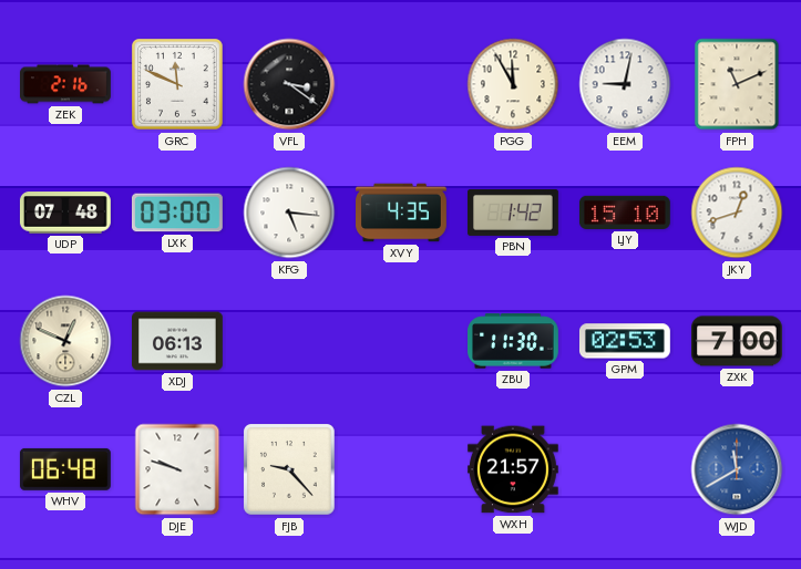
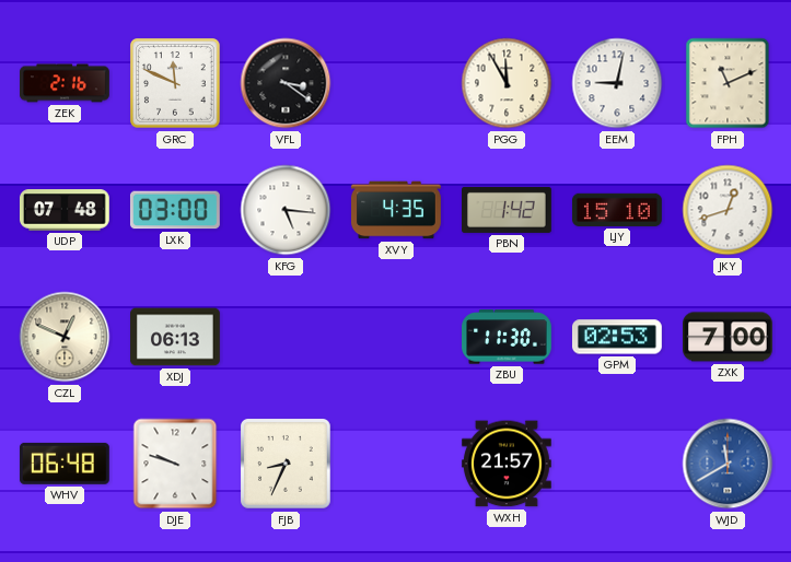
FJB: 9:23 -> 8:34
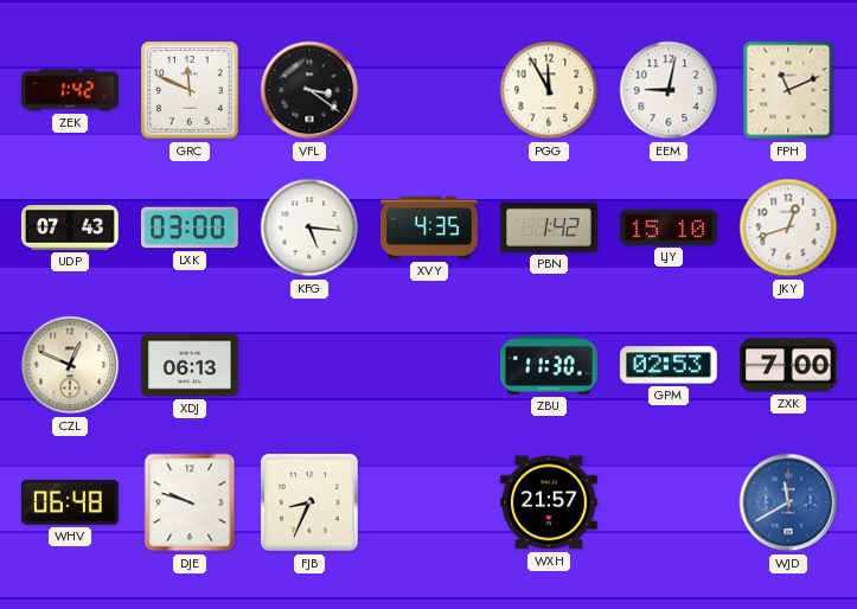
ZEK: 2:16 -> 1:42
UDP: 07:48 -> 07:43
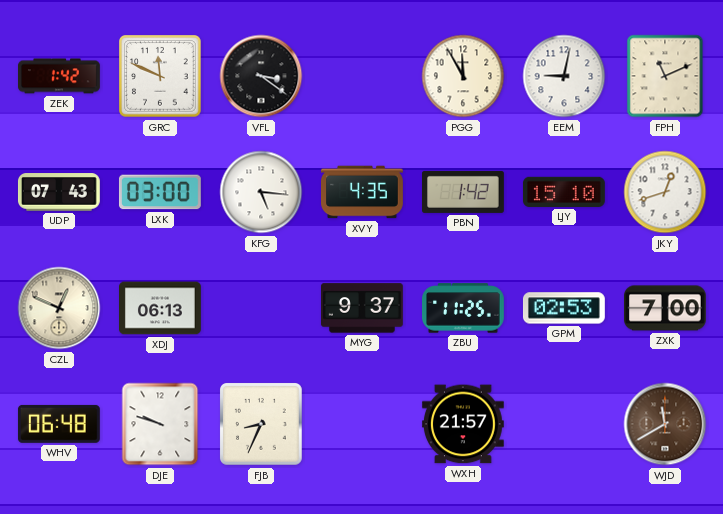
MYG: none -> 9:37
ZBU: 11:30 -> 11:25
WJD dial: blue -> brown
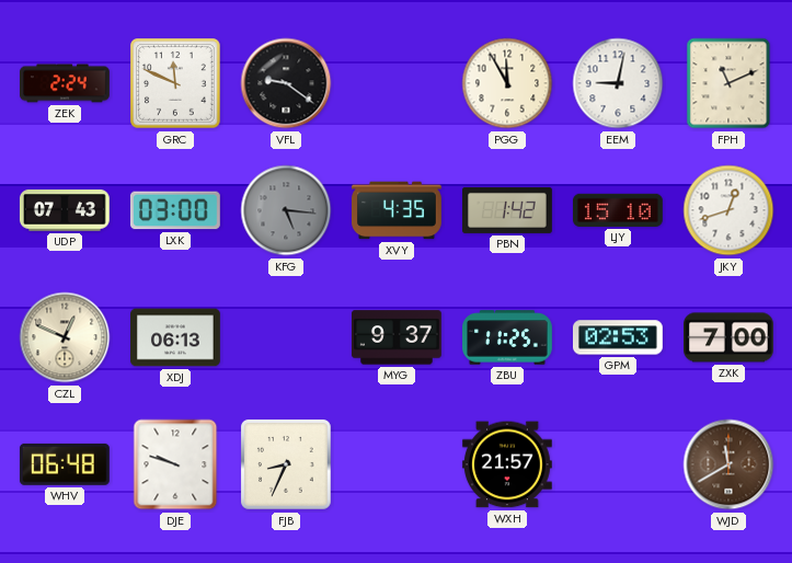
ZEK: 1:42 -> 2:24
VFL: 3:21 -> 9:21
KFG dial: white -> grey
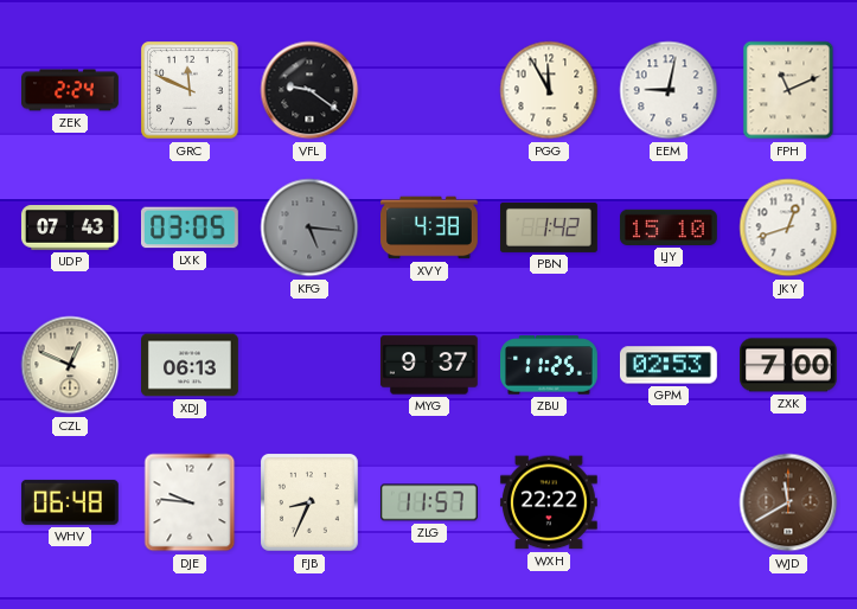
LXK: 03:00 -> 03:05
XVY: 4:35 -> 4:38
DJE: 9:48 -> 9:46
ZLG: none -> 11:57
WXH: 21:57 -> 22:22
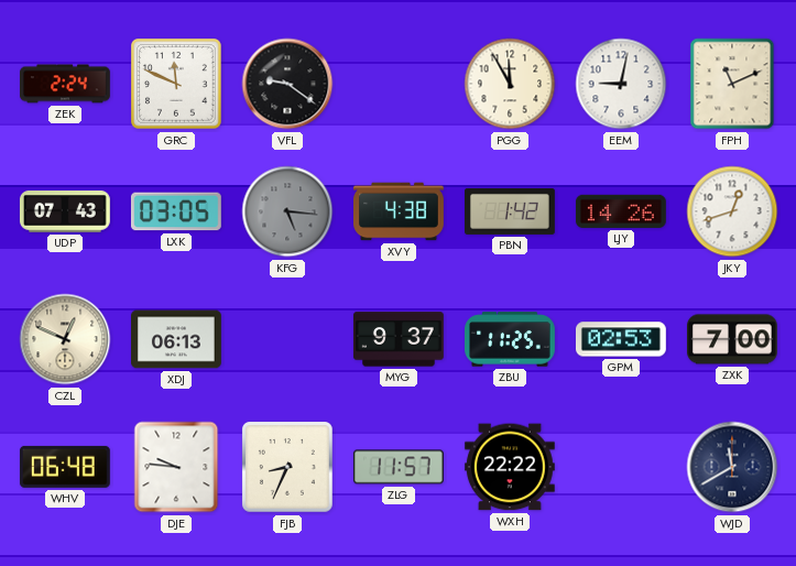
LJY: 15:10 -> 14:26
WJD dial: brown -> navy
